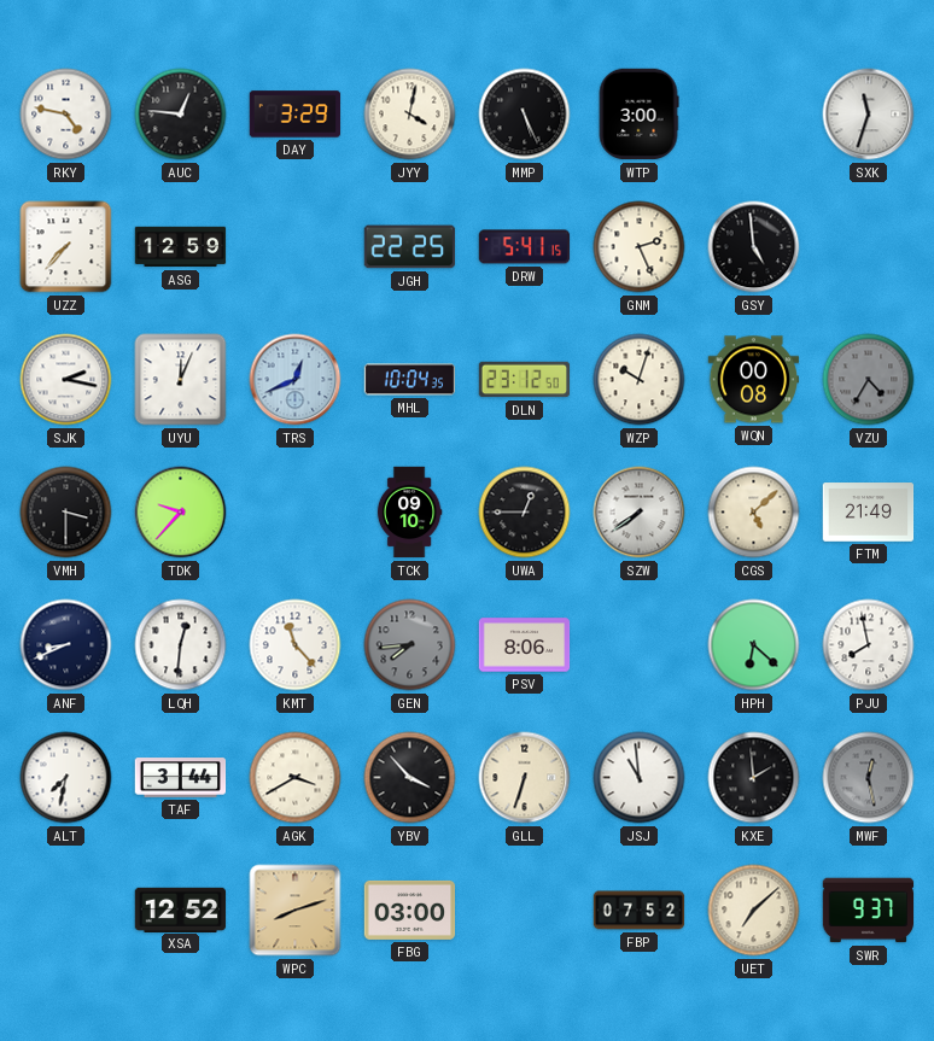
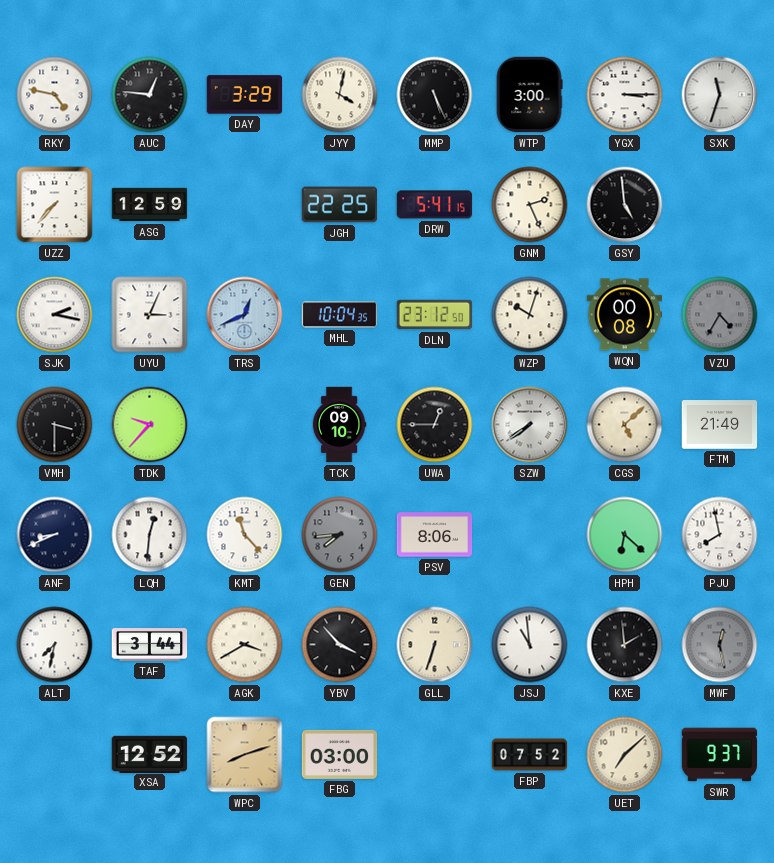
YGX: none -> 3:15
UYU: 12:04 -> 3:04
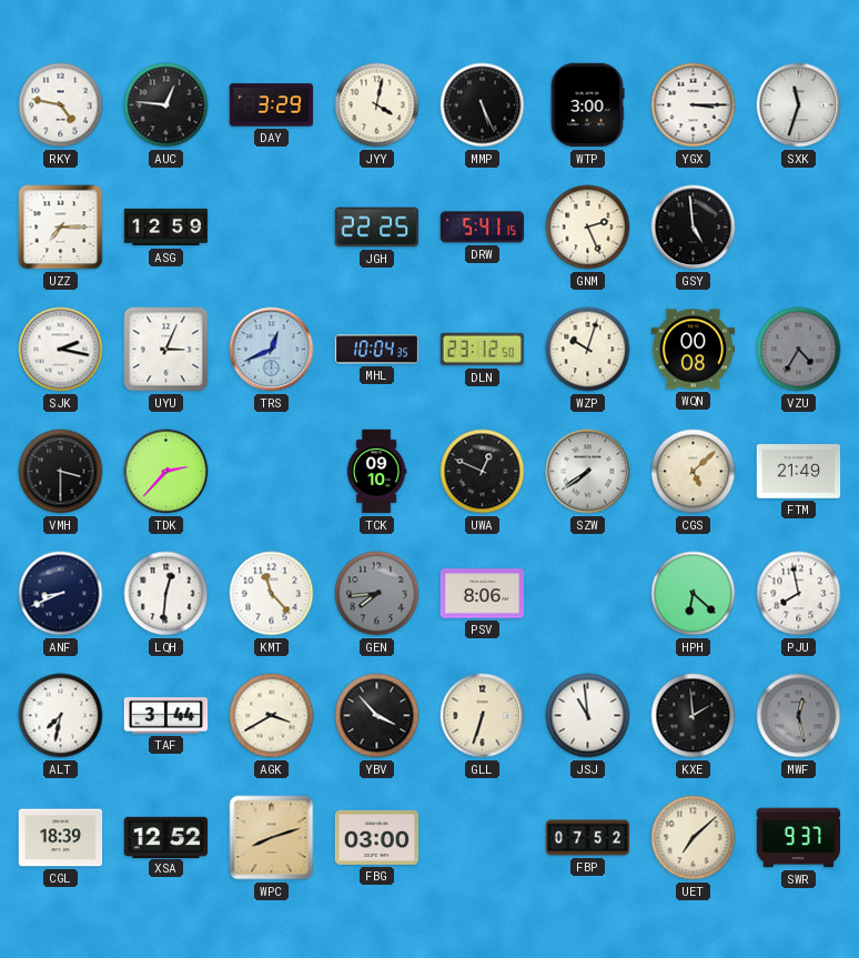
UZZ: 7:37 -> 7:15
TDK: 9:37 -> 2:37
UWA: 12:45 -> 12:49
CGL: none -> 18:39
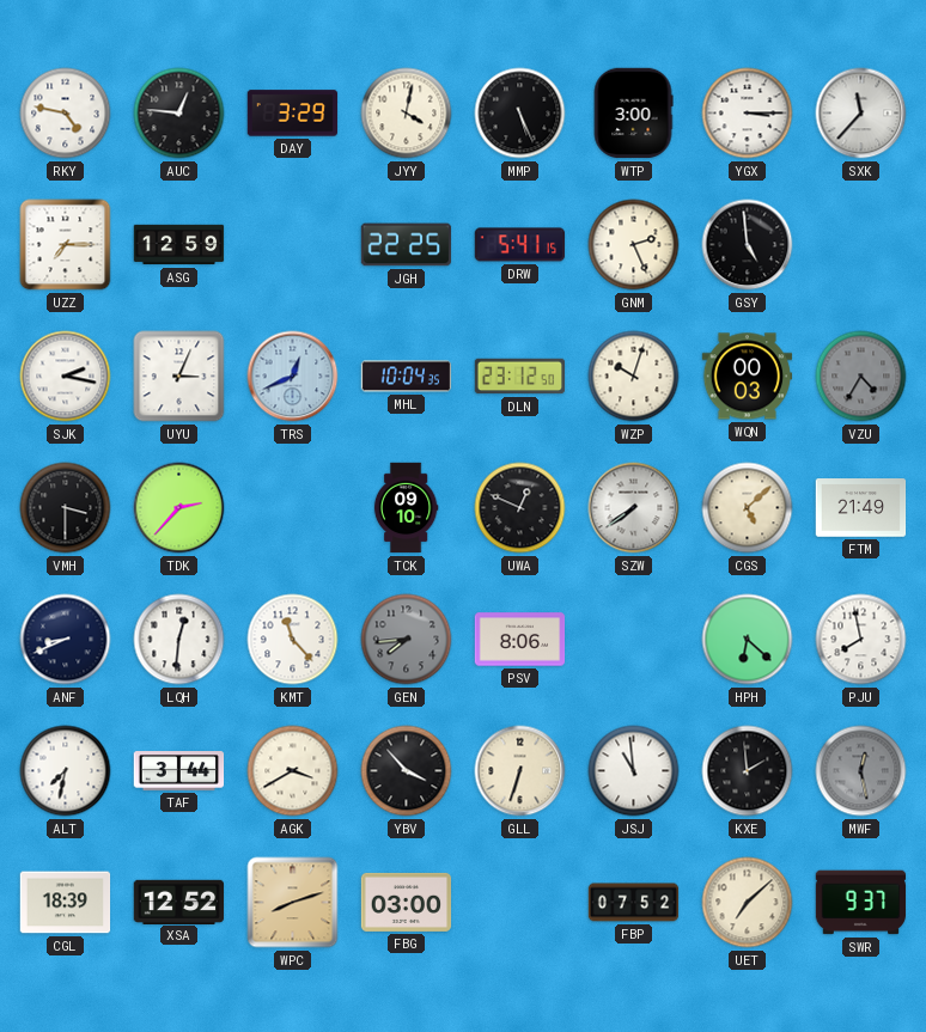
SXK: 11:33 -> 11:37
WQN: 00:08 -> 00:03
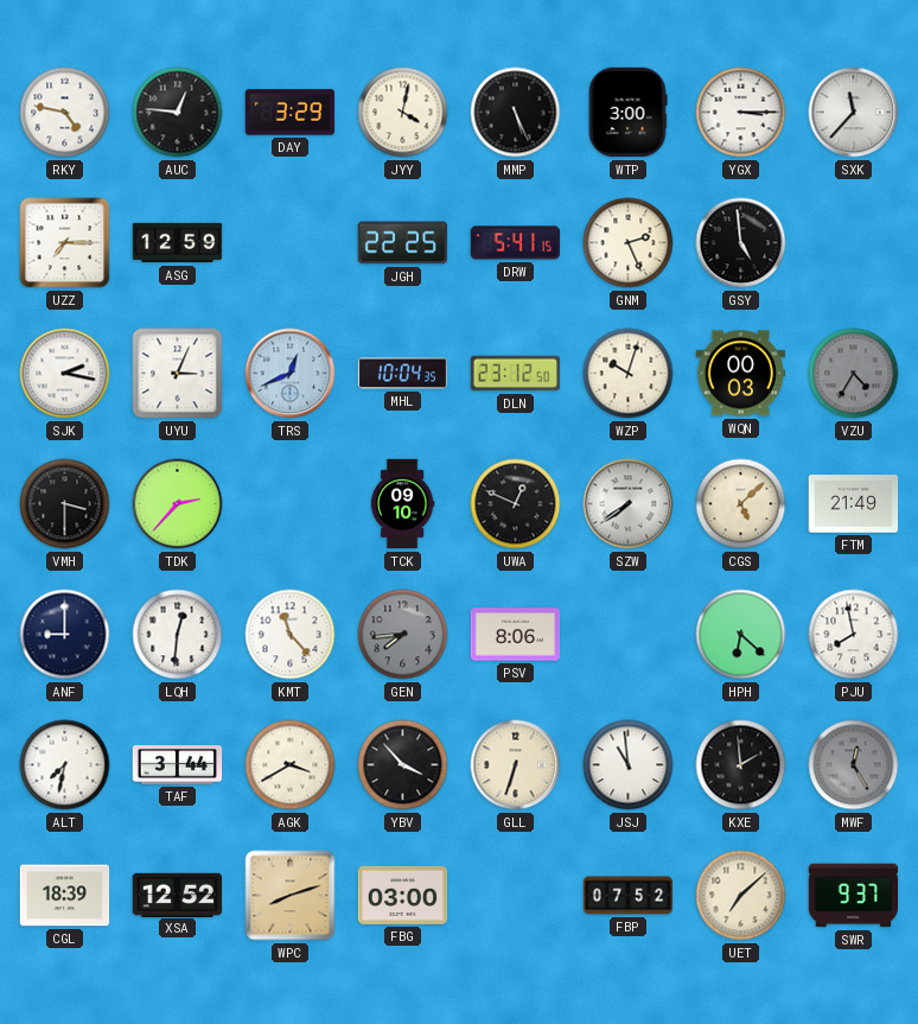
ANF: 8:41 -> 9:00
MWF: 12:28 -> 12:25
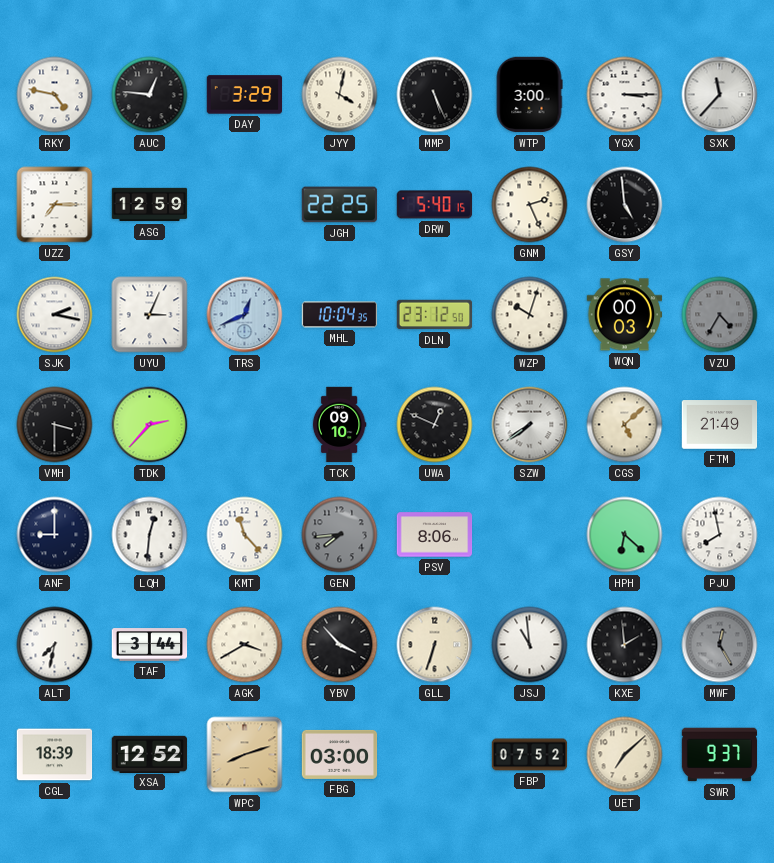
DRW: 5:41 -> 5:40
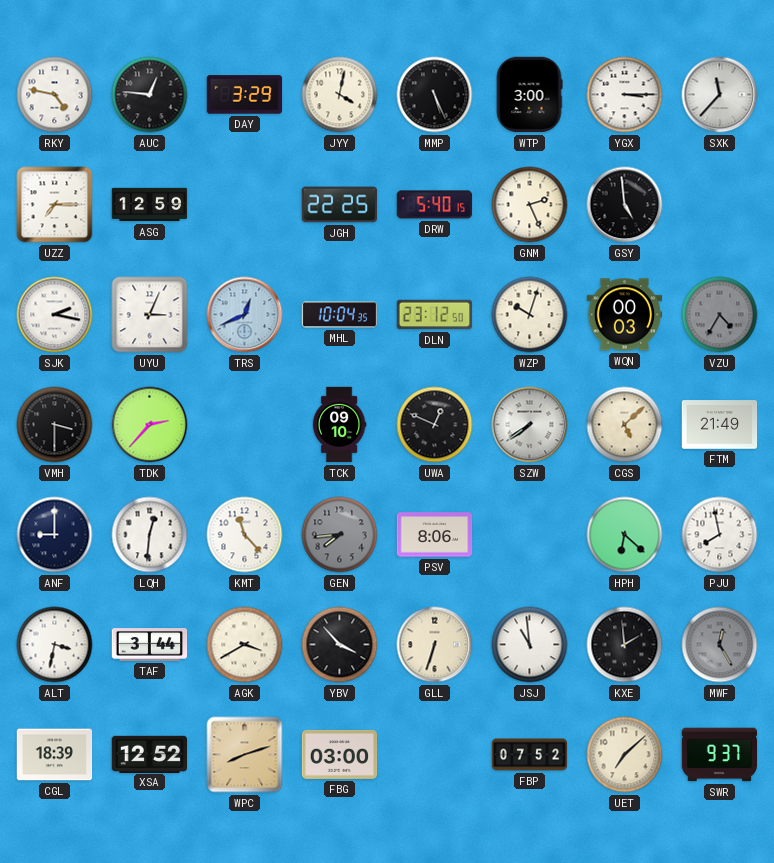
ALT: 7:32 -> 3:32
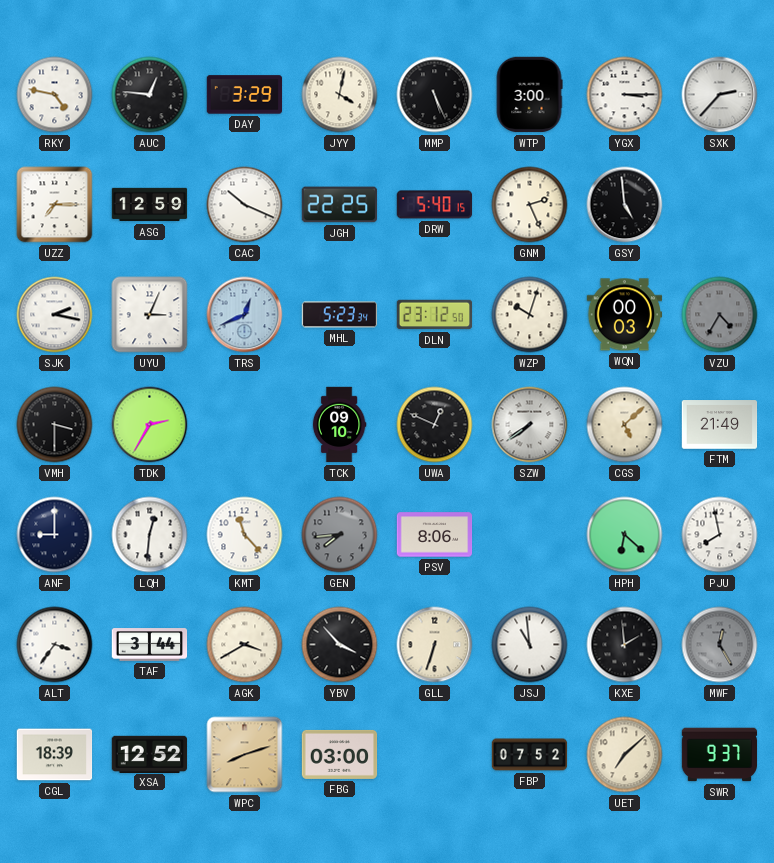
SXK: 11:37 -> 2:37
CAC: none -> 10:19
MHL: 10:04 -> 5:23
TDK: 2:37 -> 2:35
ALT: 3:32 -> 3:36
